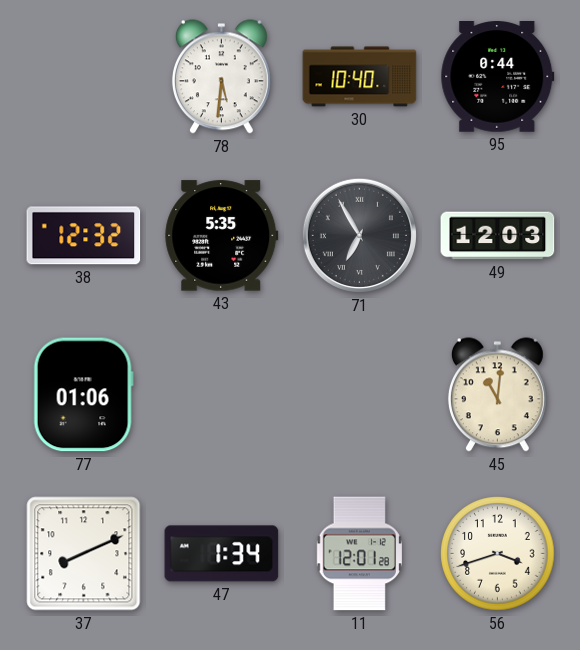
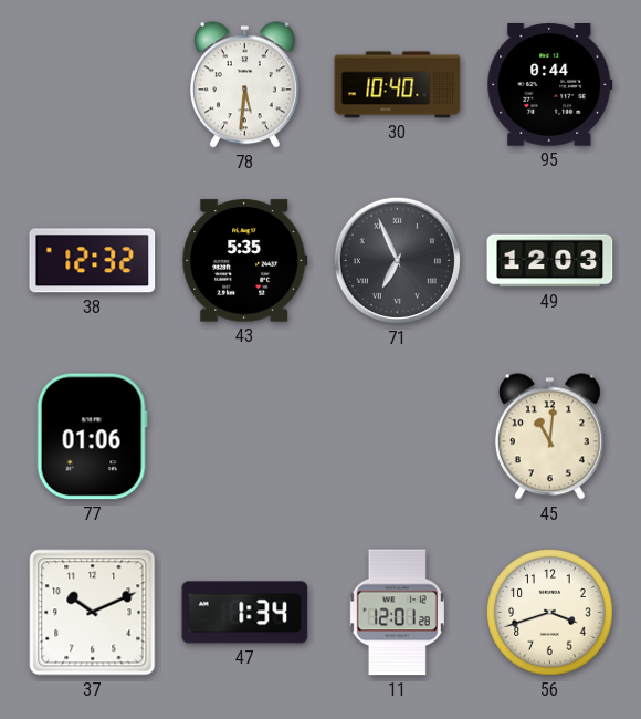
71: 6:55 -> 6:56
37: 8:11 -> 10:11
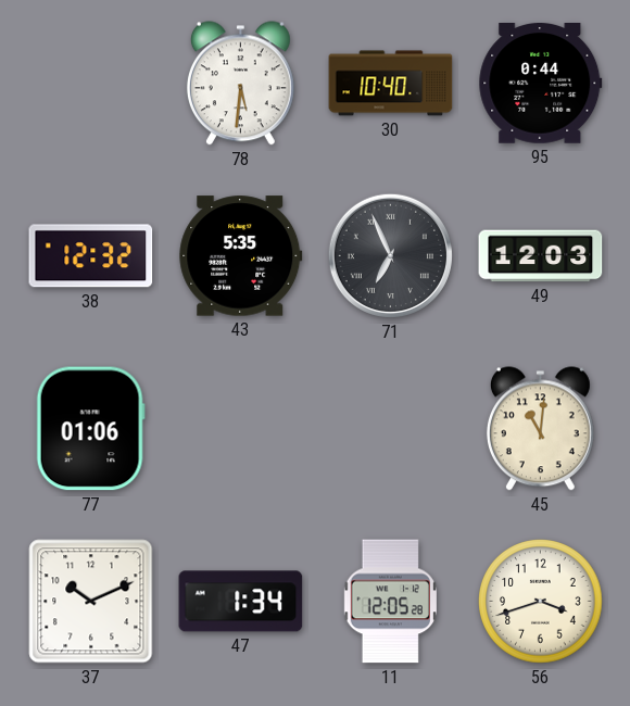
11: 12:01 -> 12:05
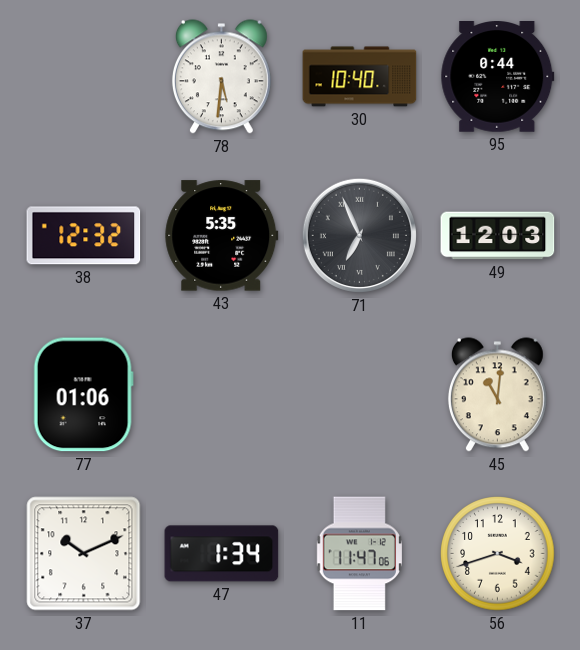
11: 12:05 -> 11:47
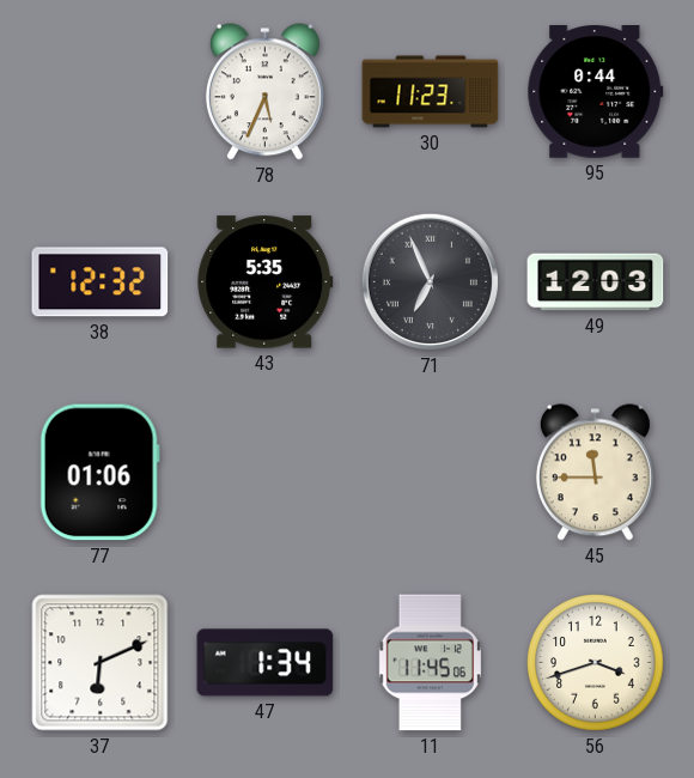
78: 5:31 -> 5:34
30: 10:40 -> 11:23
45: 11:01 -> 11:45
37: 10:11 -> 6:11
11: 11:47 -> 11:45
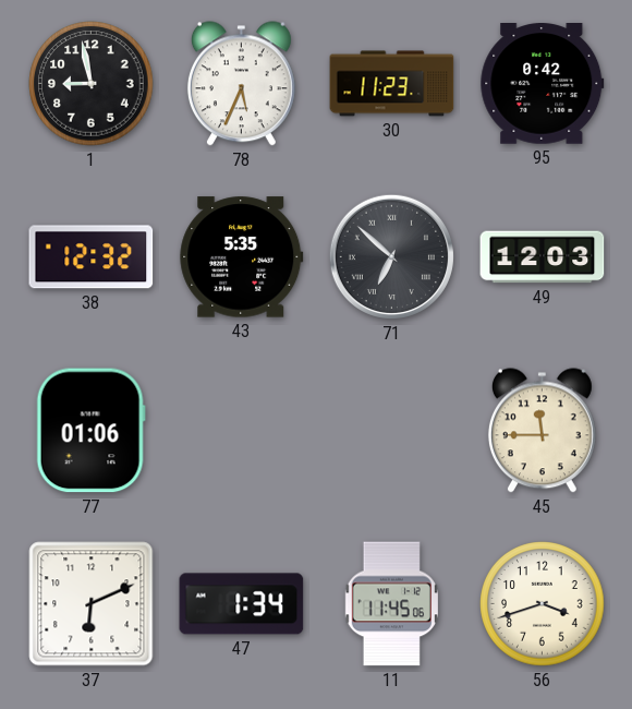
1: none -> 8:58
95: 0:44 -> 0:42
71: 6:56 -> 6:52
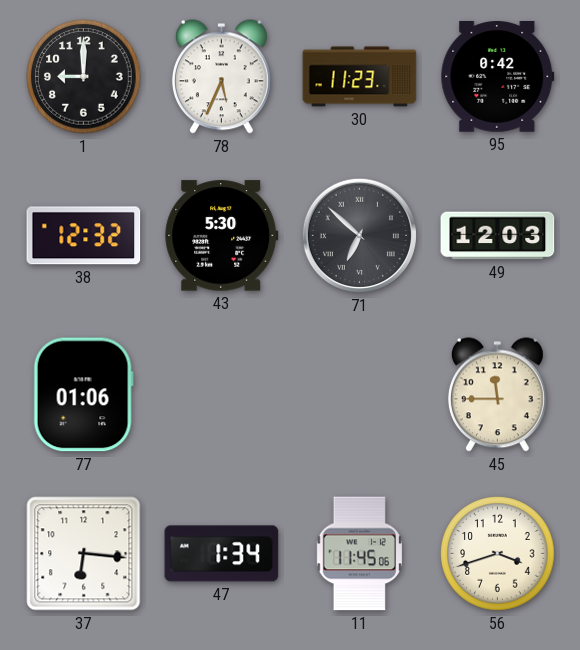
1: 8:58 -> 9:00
43: 5:35 -> 5:30
37: 6:11 -> 6:16
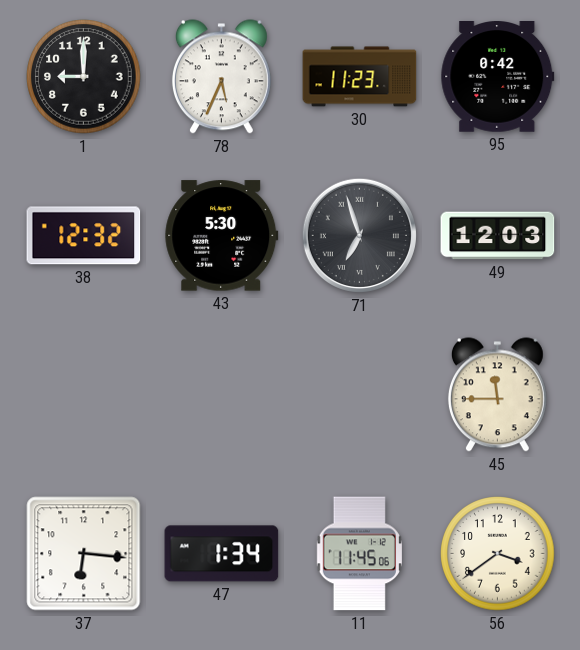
71: 6:52 -> 6:57
77: 01:06 -> none
56: 3:42 -> 3:39
